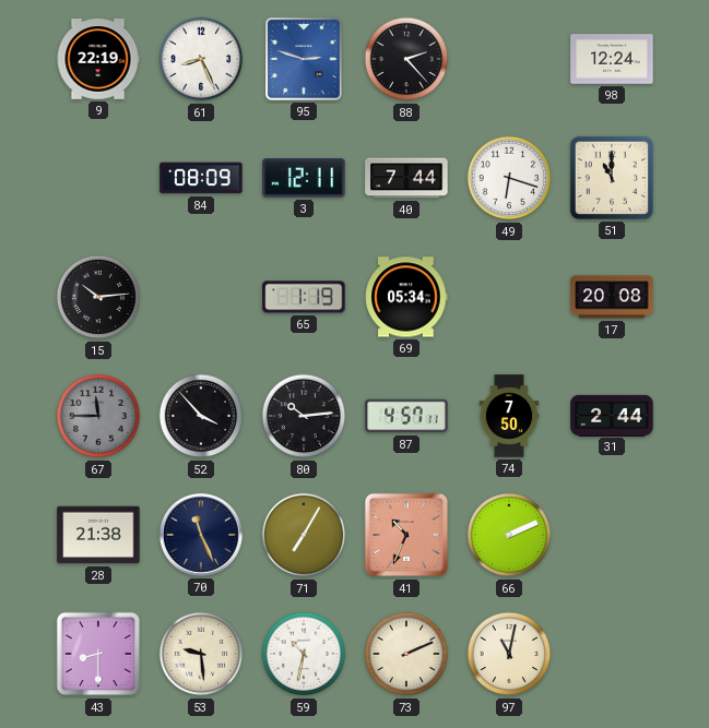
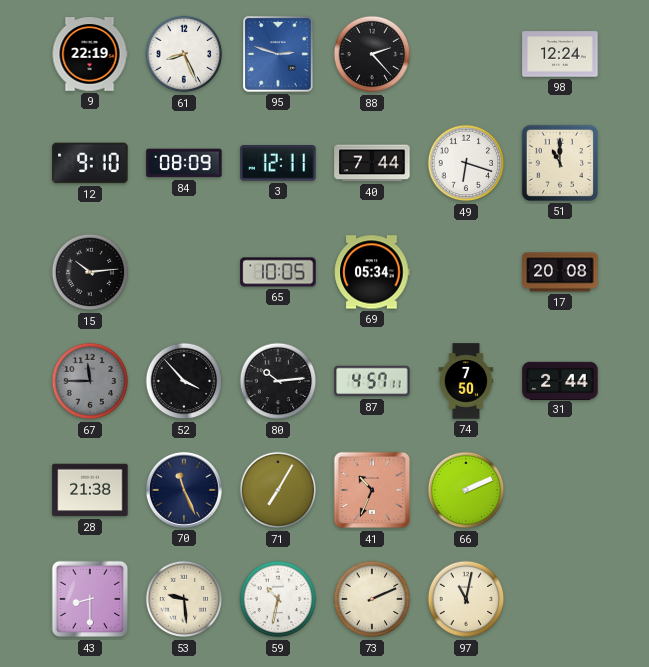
12: none -> 9:10
65: 1:19 -> 10:05
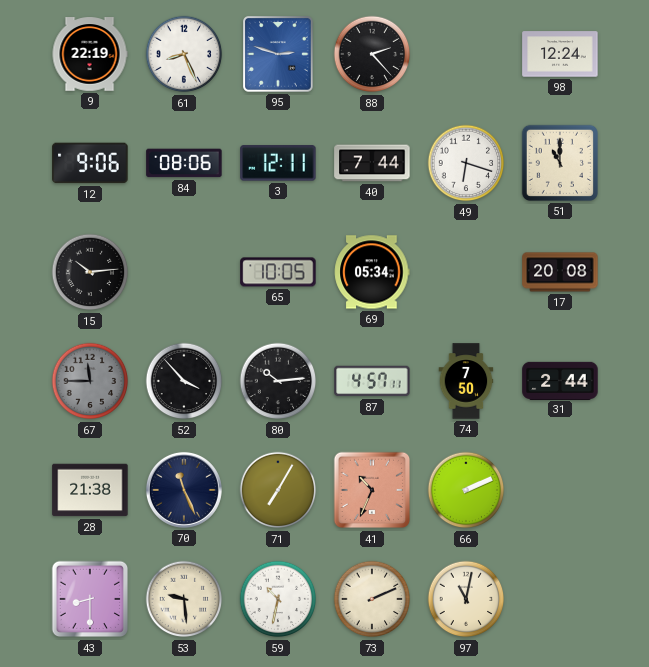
12: 9:10 -> 9:06
84: 08:09 -> 08:06
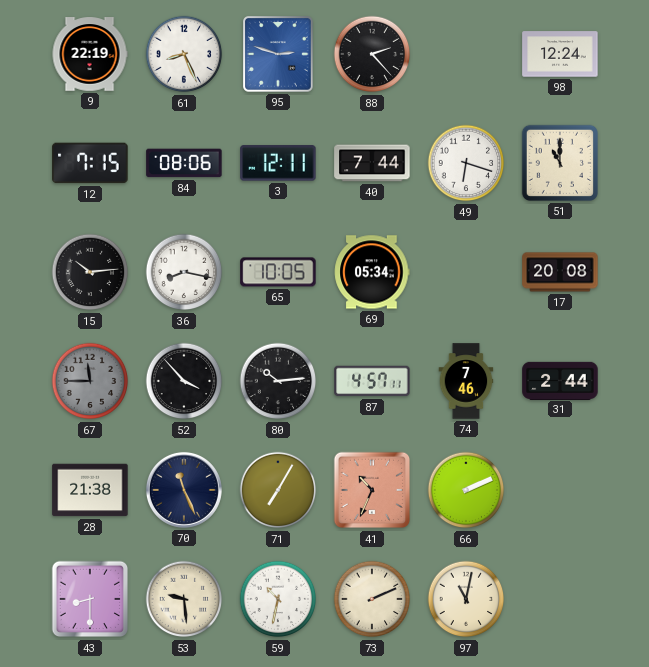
12: 9:06 -> 7:15
36: none -> 8:17
74: 7:50 -> 7:46
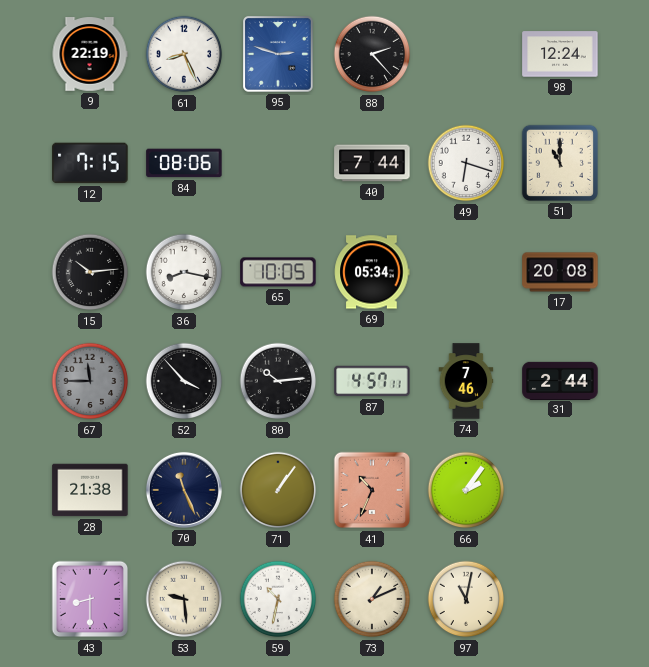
3: 12:11 -> none
71: 7:05 -> 1:06
66: 2:11 -> 2:06
73: 2:11 -> 1:11
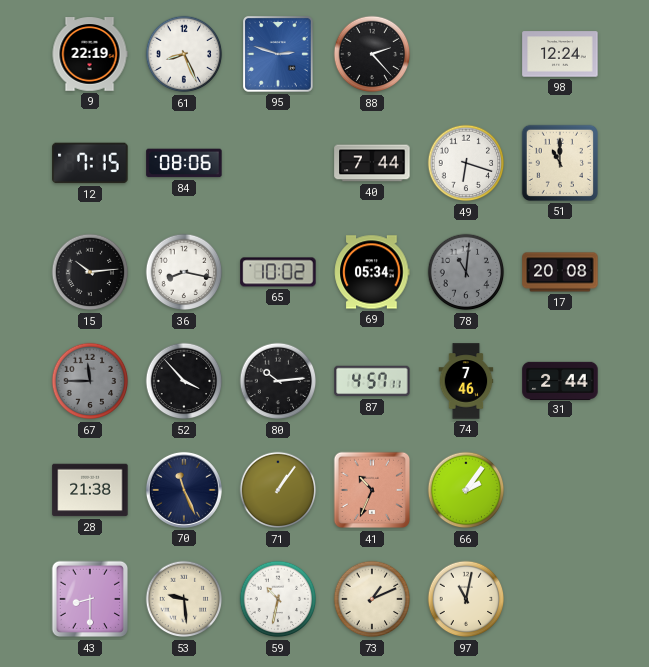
65: 10:05 -> 10:02
78: none -> 11:01
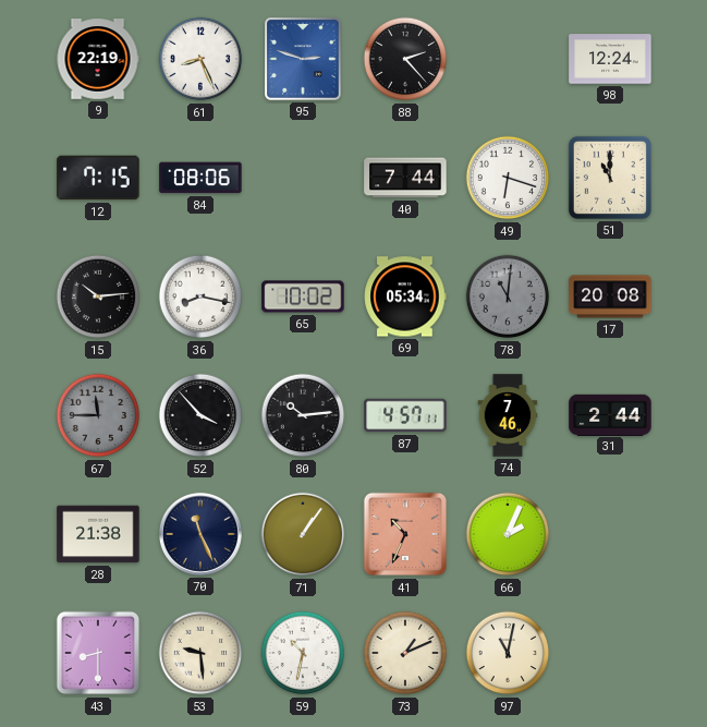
66: 2:06 -> 2:04
